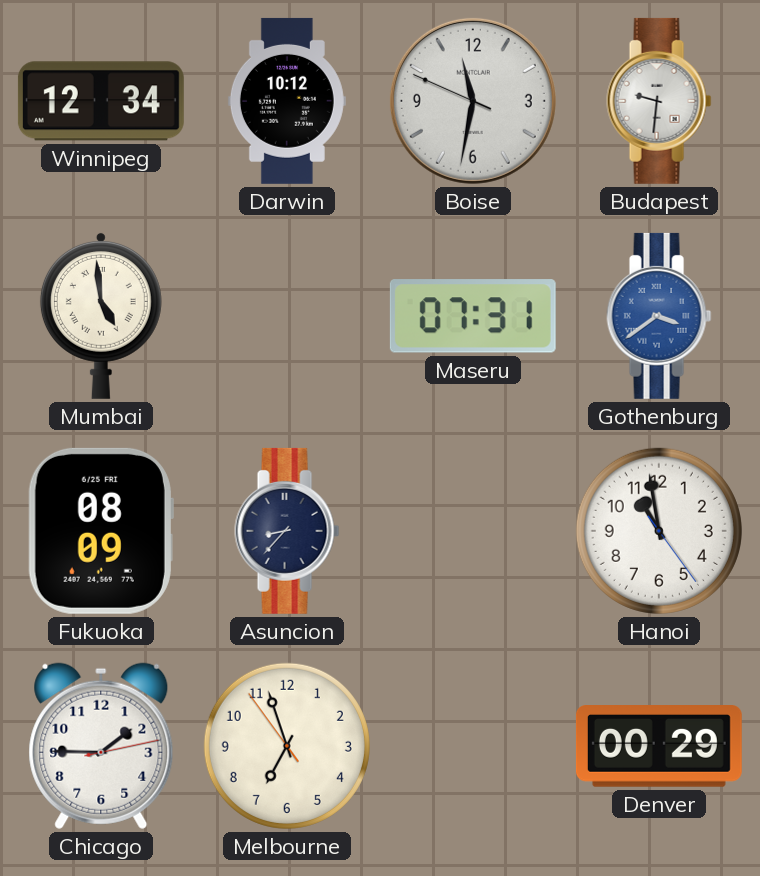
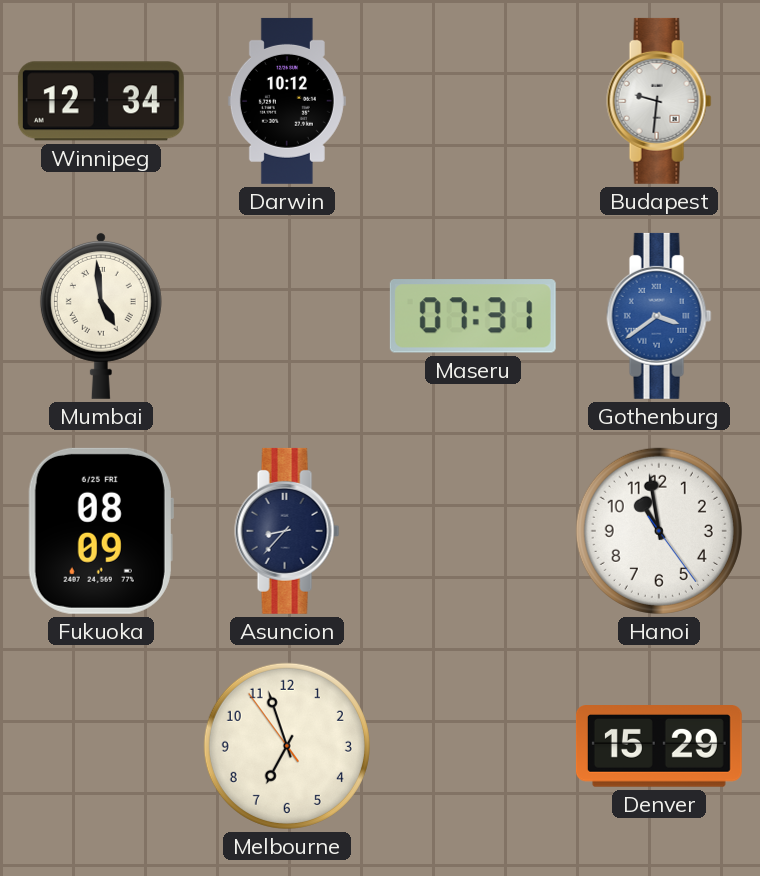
Boise: 11:31 -> none
Chicago: 1:45 -> none
Denver: 00:29 -> 15:29
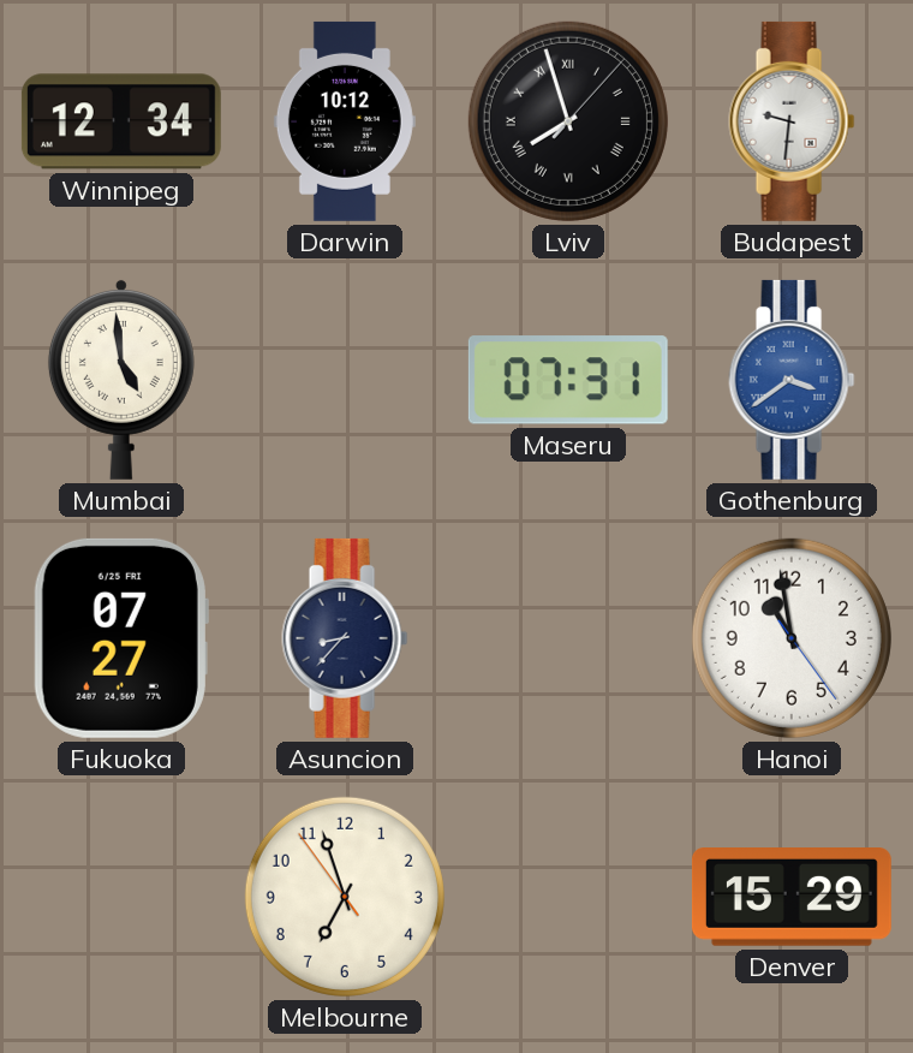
Lviv: none -> 7:57
Fukuoka: 08:09 -> 07:27
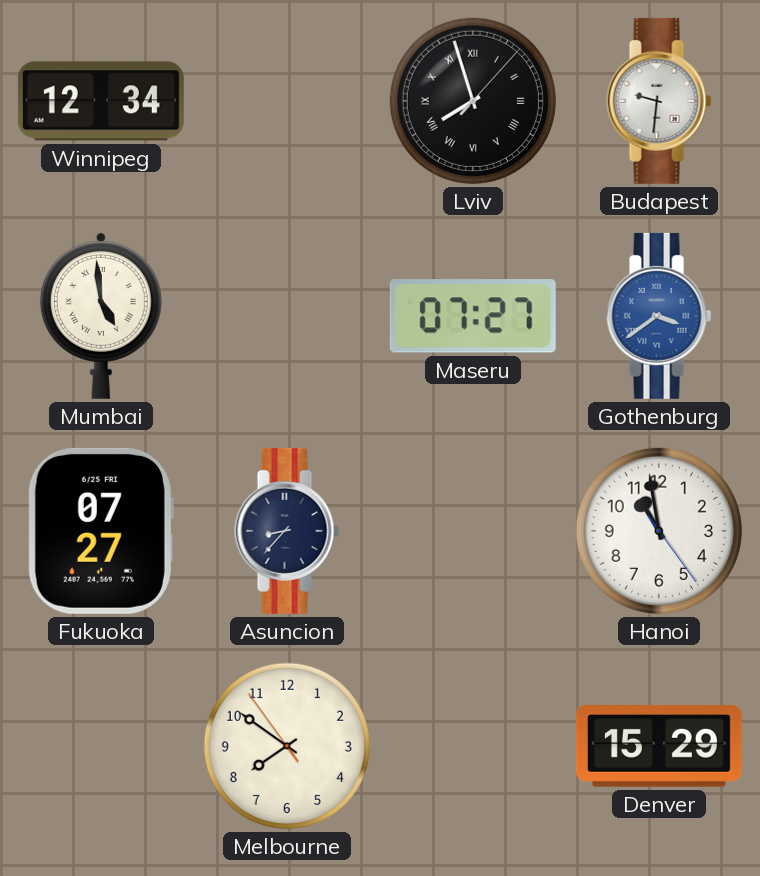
Darwin: 10:12 -> none
Maseru: 07:31 -> 07:27
Melbourne: 6:56 -> 7:50
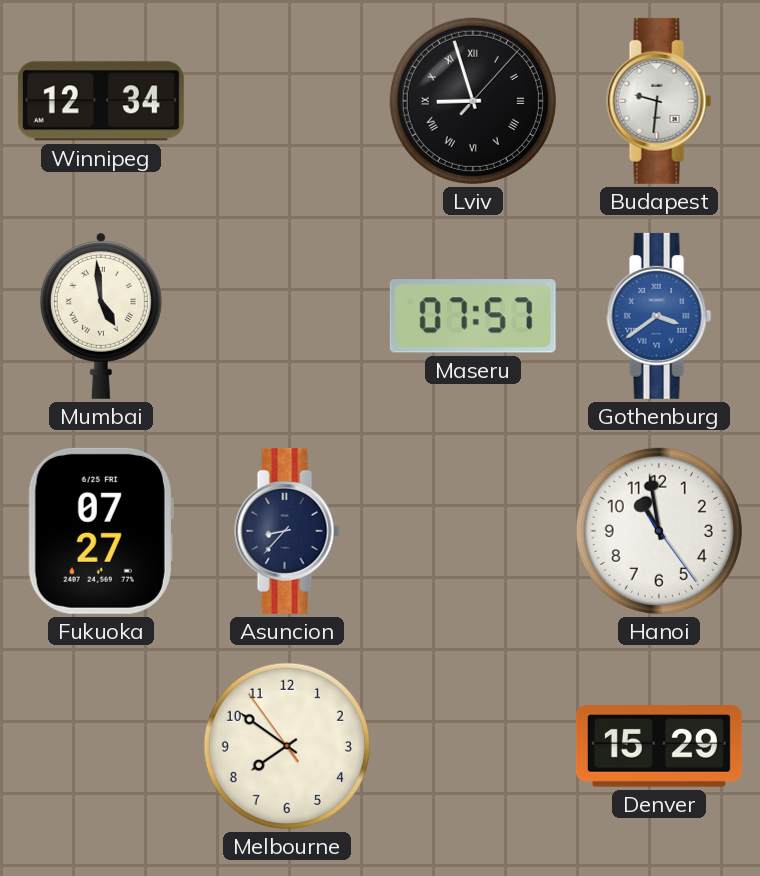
Lviv: 7:57 -> 8:57
Maseru: 07:27 -> 07:57
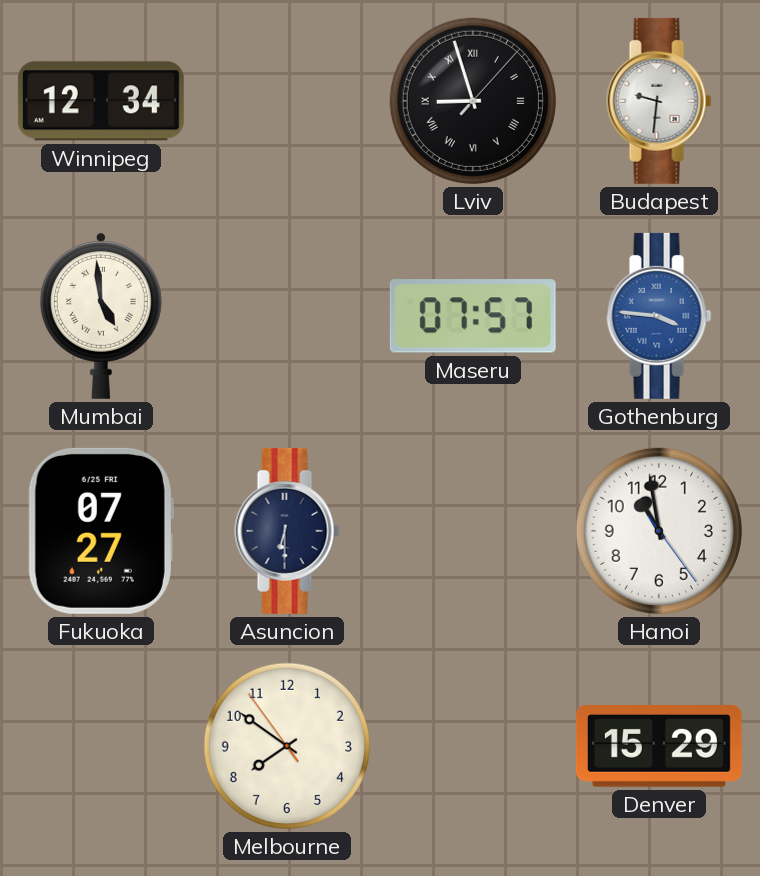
Gothenburg: 3:39 -> 3:46
Asuncion: 8:37 -> 6:30
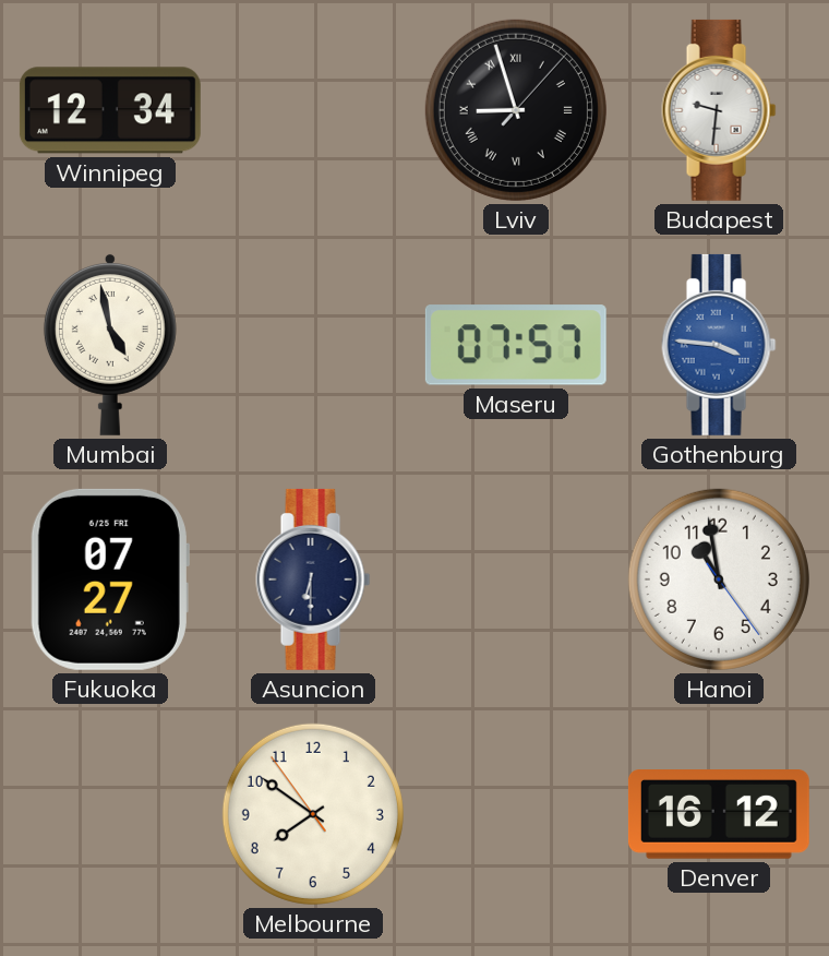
Mumbai: 4:59 -> 4:58
Denver: 15:29 -> 16:12
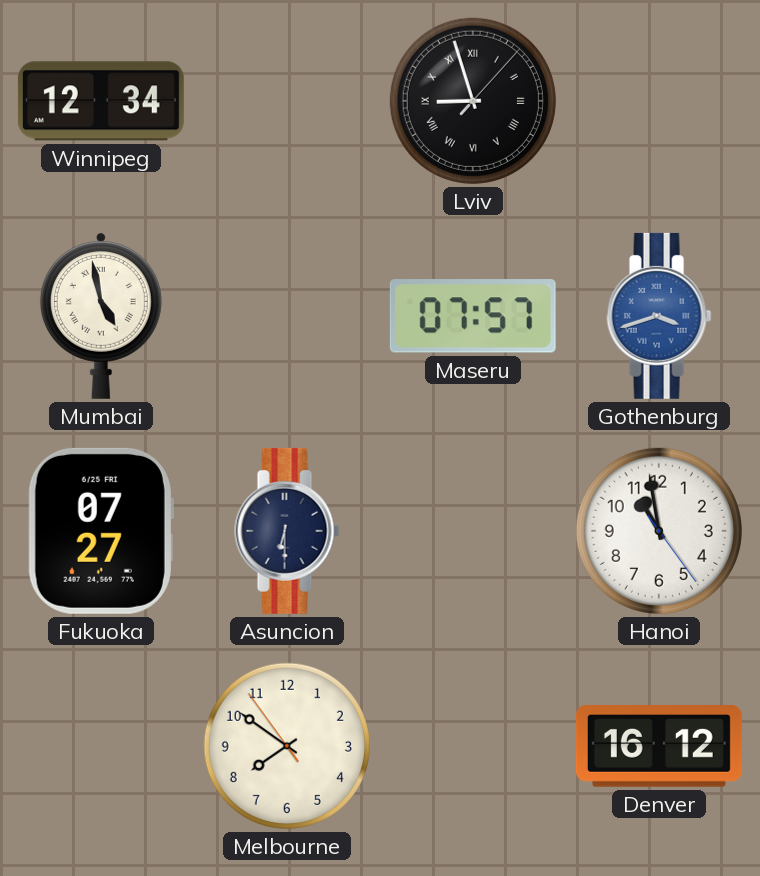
Budapest: 9:31 -> none
Gothenburg: 3:46 -> 3:42
